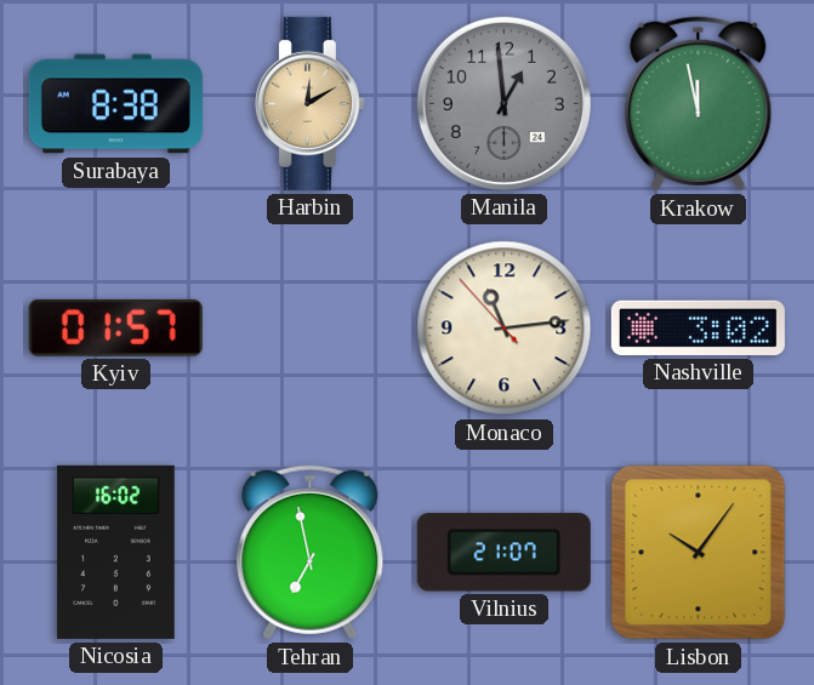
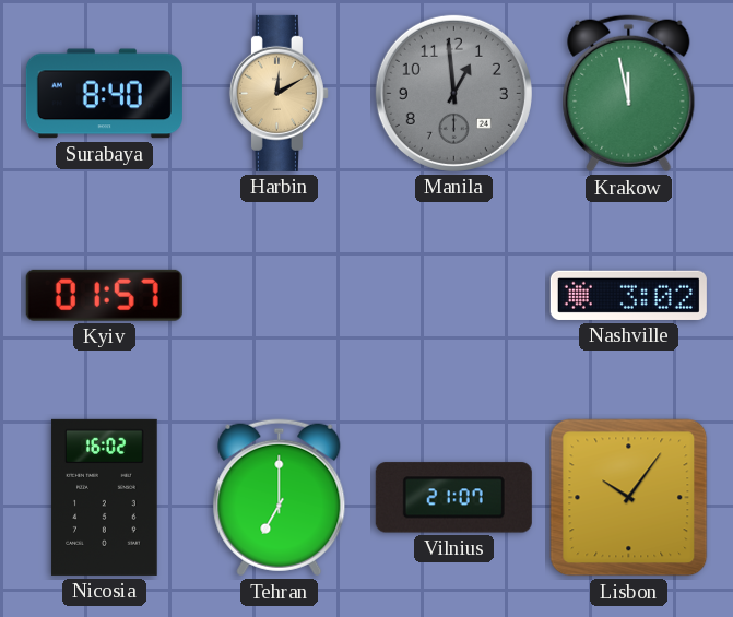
Surabaya: 8:38 -> 8:40
Monaco: 11:13 -> none
Tehran: 6:58 -> 7:00
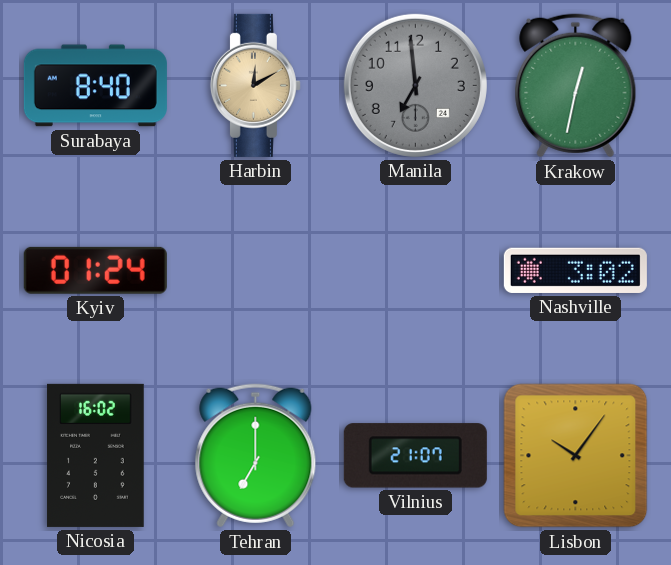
Manila: 12:59 -> 6:59
Krakow: 11:58 -> 12:32
Kyiv: 01:57 -> 01:24
